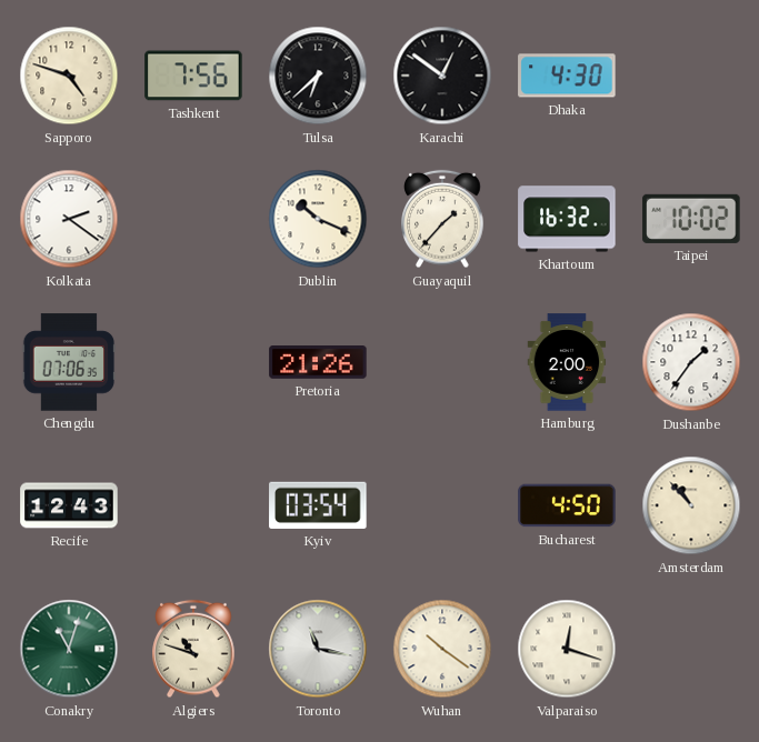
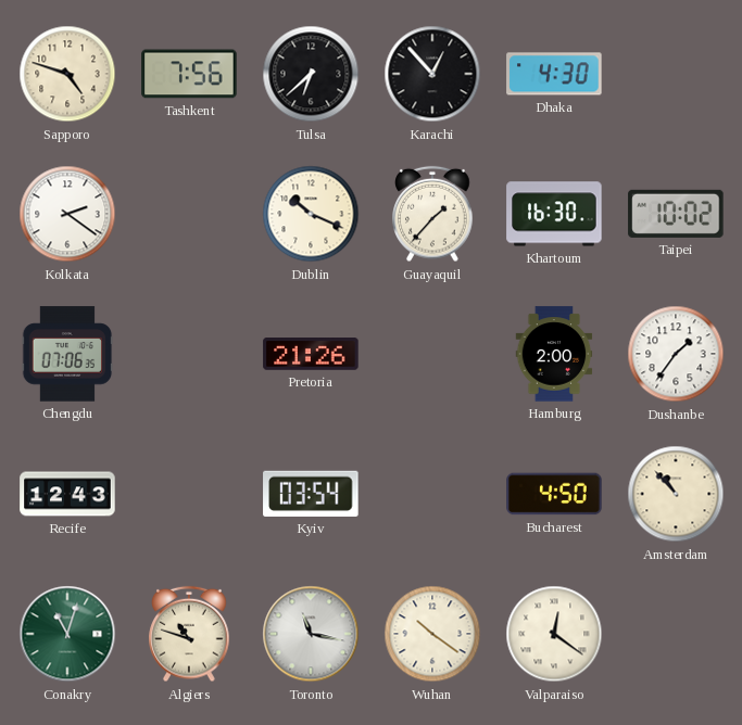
Karachi: 12:51 -> 12:53
Khartoum: 16:32 -> 16:30
Valparaiso: 12:18 -> 12:21
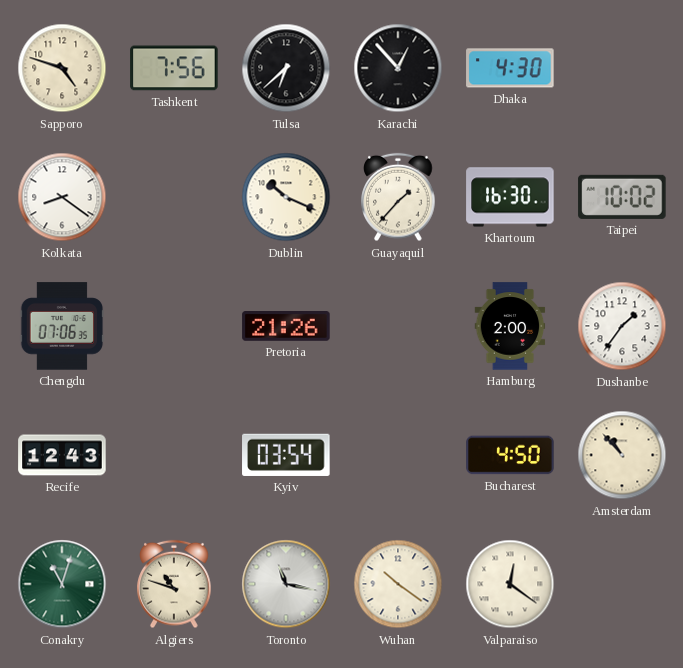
Kolkata: 2:21 -> 8:21
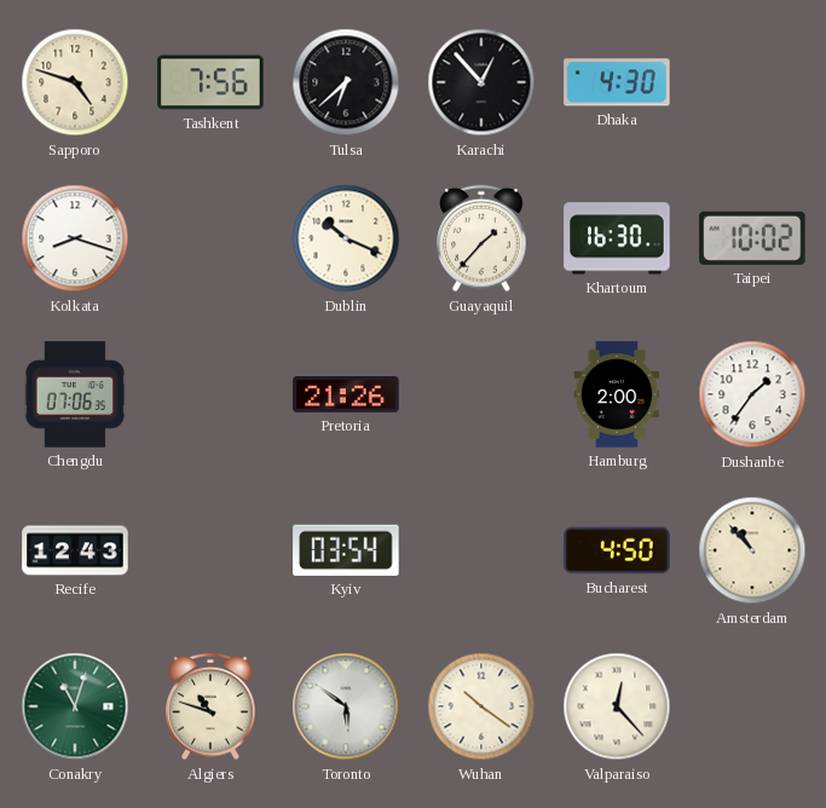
Kolkata: 8:21 -> 8:18
Toronto: 11:17 -> 5:51
Valparaiso: 12:21 -> 12:23
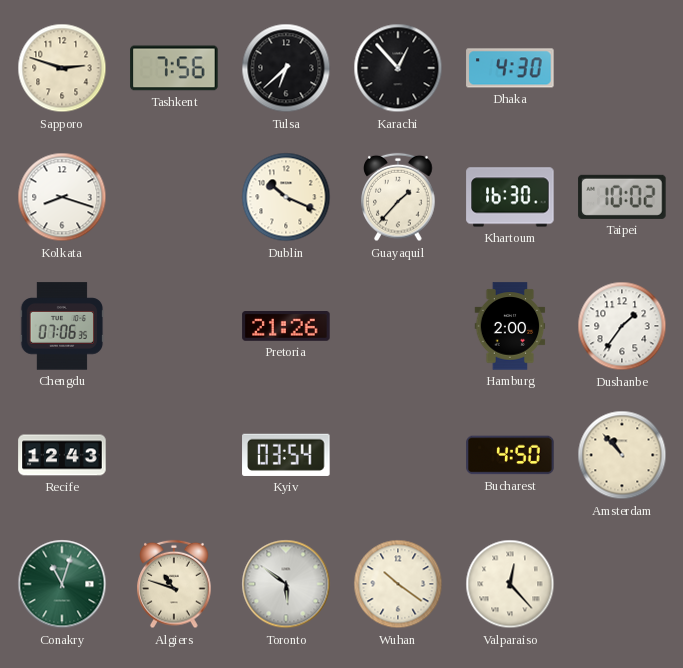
Sapporo: 4:48 -> 2:48
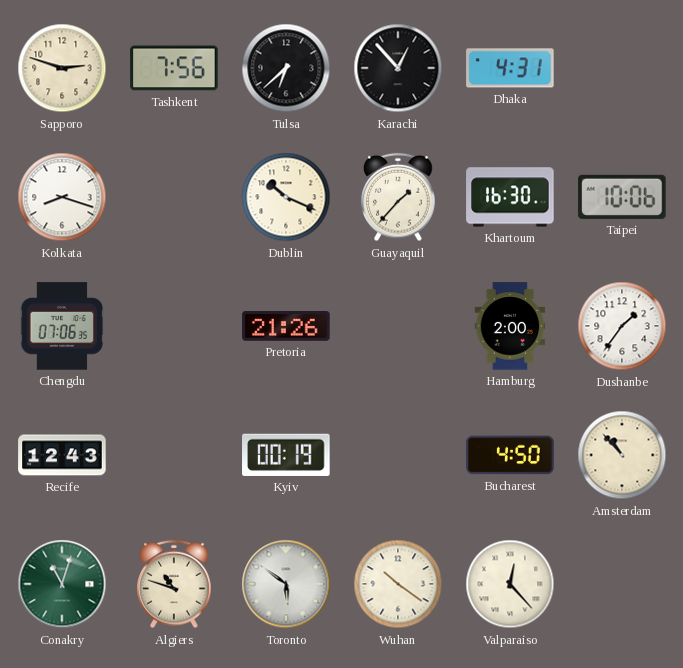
Dhaka: 4:30 -> 4:31
Taipei: 10:02 -> 10:06
Kyiv: 03:54 -> 00:19
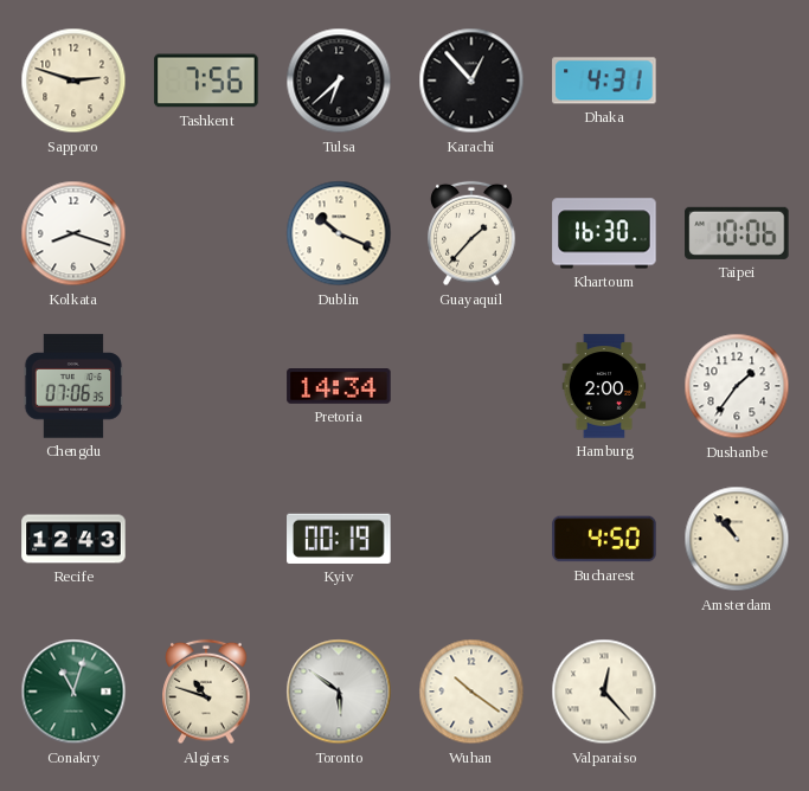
Pretoria: 21:26 -> 14:34
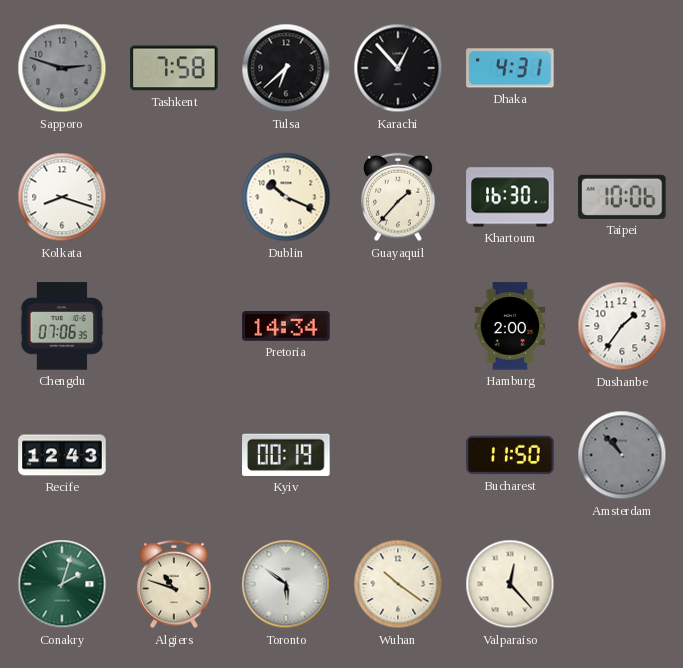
Sapporo dial: cream -> grey
Tashkent: 7:56 -> 7:58
Bucharest: 4:50 -> 11:50
Amsterdam dial: cream -> grey
Conakry: 11:03 -> 2:03
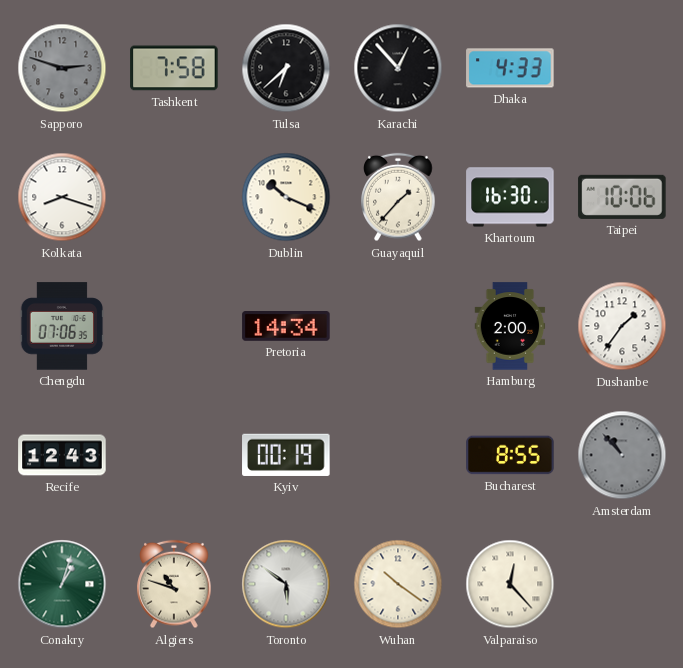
Dhaka: 4:31 -> 4:33
Bucharest: 11:50 -> 8:55
Conakry: 2:03 -> 1:03
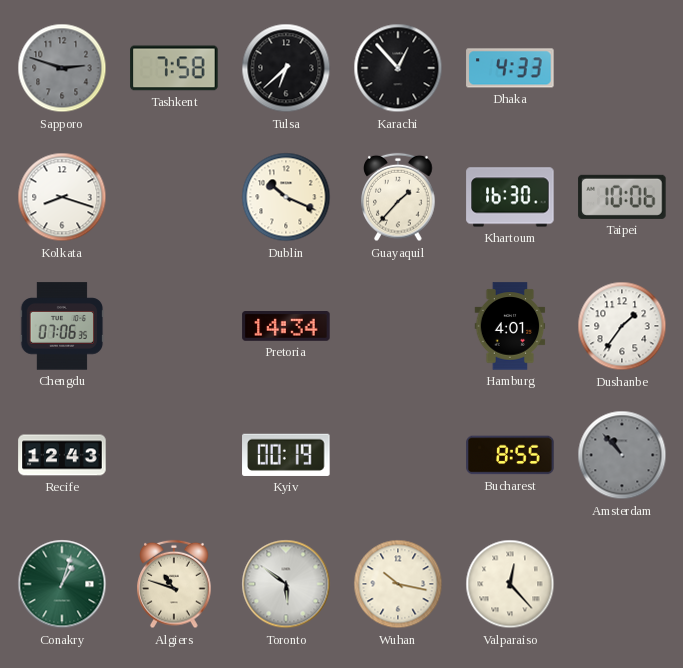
Hamburg: 2:00 -> 4:01
Wuhan: 10:21 -> 10:17
